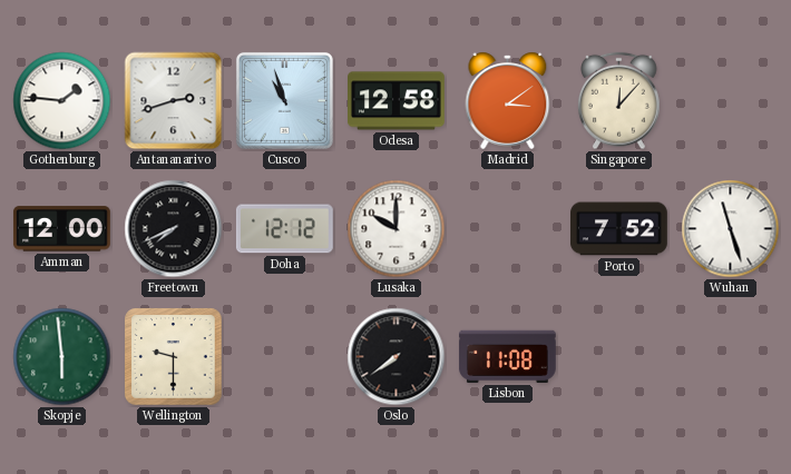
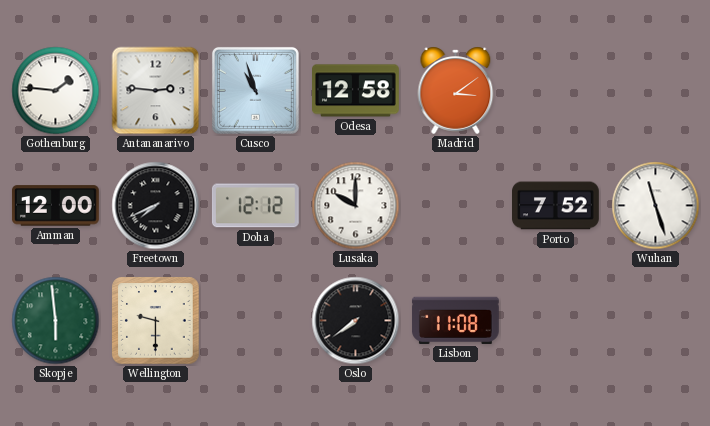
Antananarivo: 2:42 -> 2:46
Singapore: 12:07 -> none
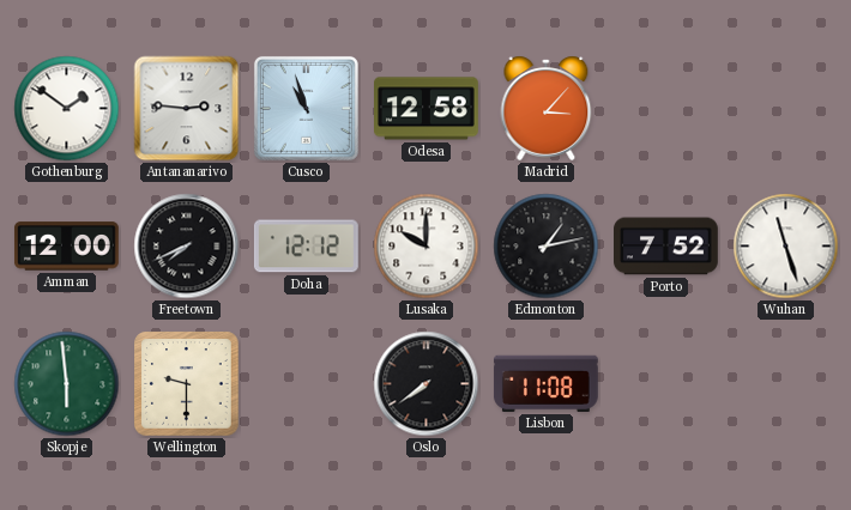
Gothenburg: 1:46 -> 1:51
Madrid: 3:09 -> 3:07
Edmonton: none -> 1:13
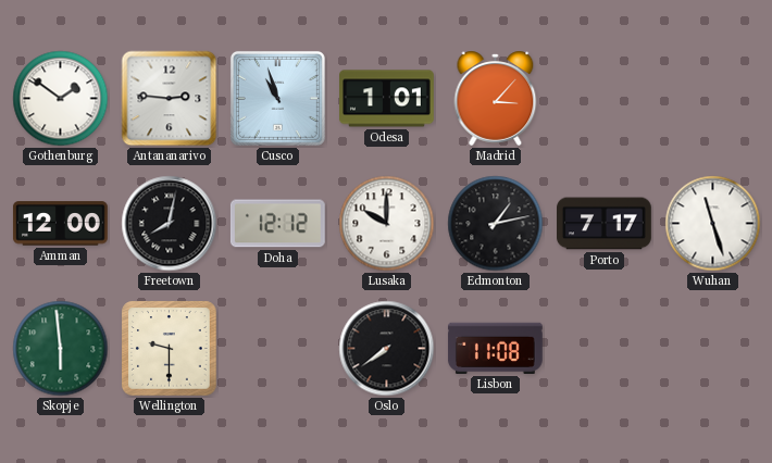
Odesa: 12:58 -> 1:01
Freetown: 7:41 -> 8:02
Porto: 7:52 -> 7:17
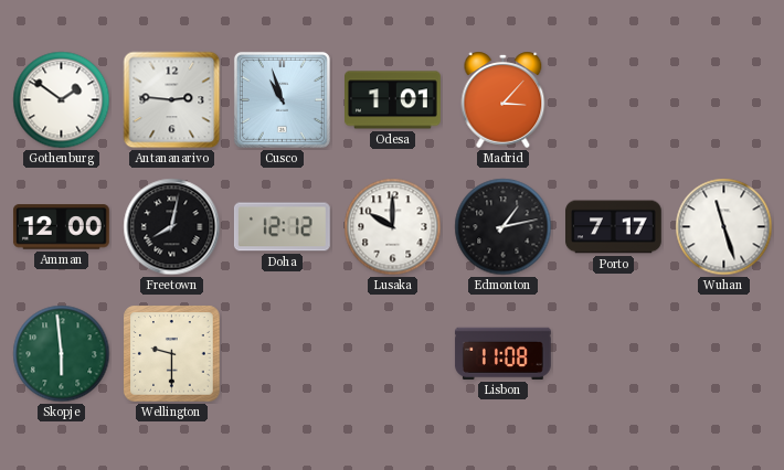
Oslo: 7:39 -> none
